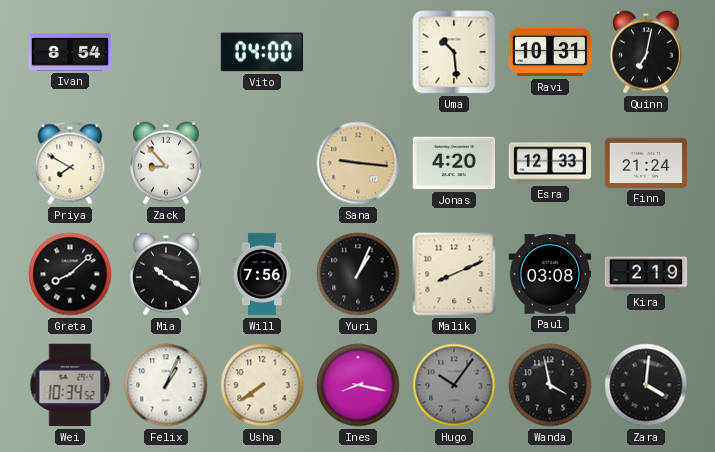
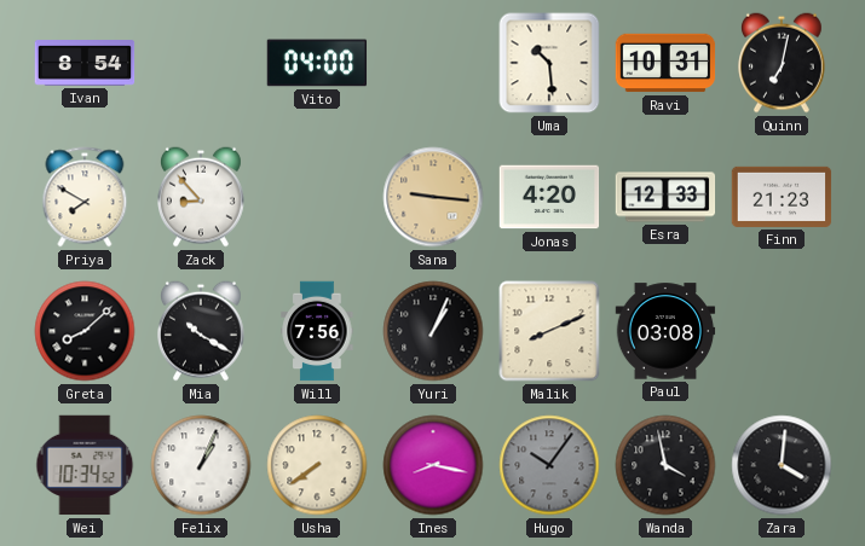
Finn: 21:24 -> 21:23
Kira: 2:19 -> none
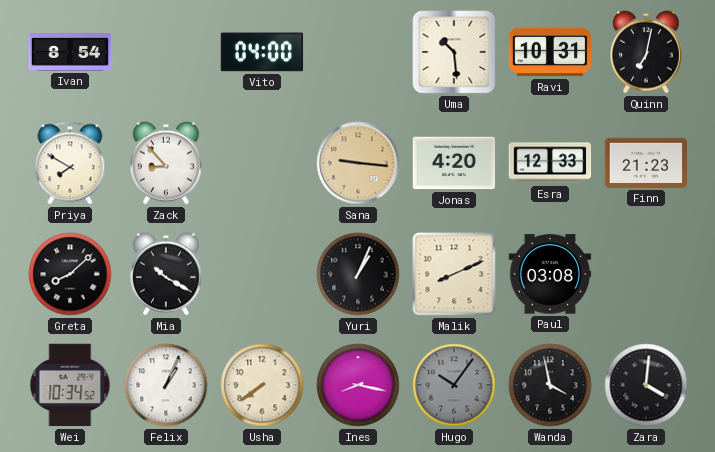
Will: 7:56 -> none
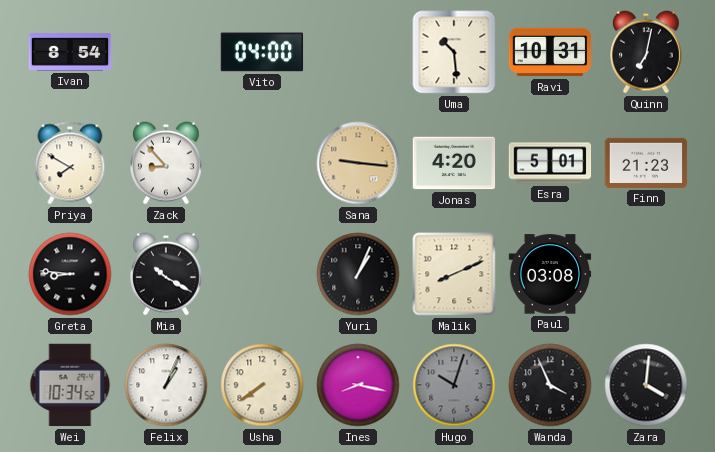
Esra: 12:33 -> 5:01
Greta: 8:08 -> 8:46
Hugo: 10:06 -> 10:03
Wanda: 3:58 -> 3:56
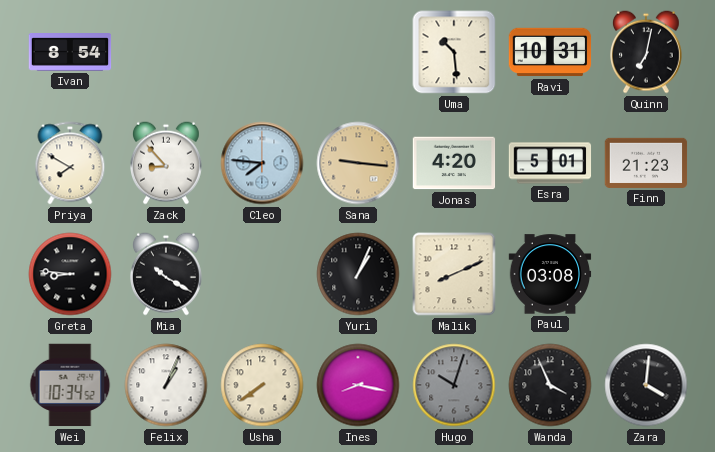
Vito: 04:00 -> none
Cleo: none -> 7:46
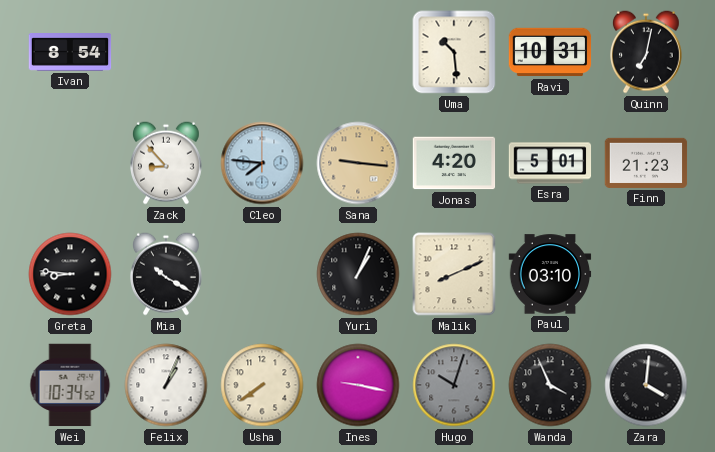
Priya: 7:50 -> none
Paul: 03:08 -> 03:10
Ines: 8:17 -> 9:17
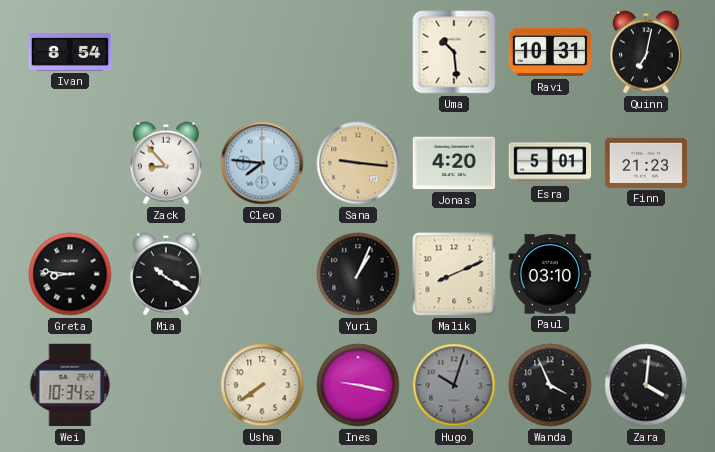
Felix: 1:04 -> none
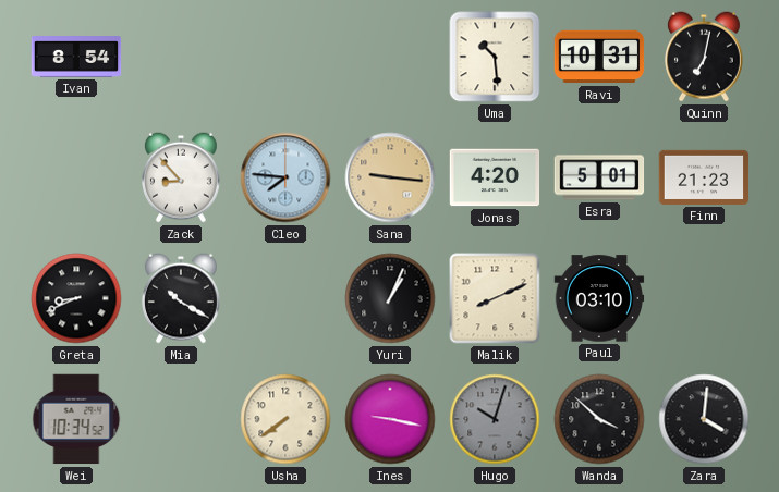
Greta: 8:46 -> 8:41
Wanda: 3:56 -> 3:52
